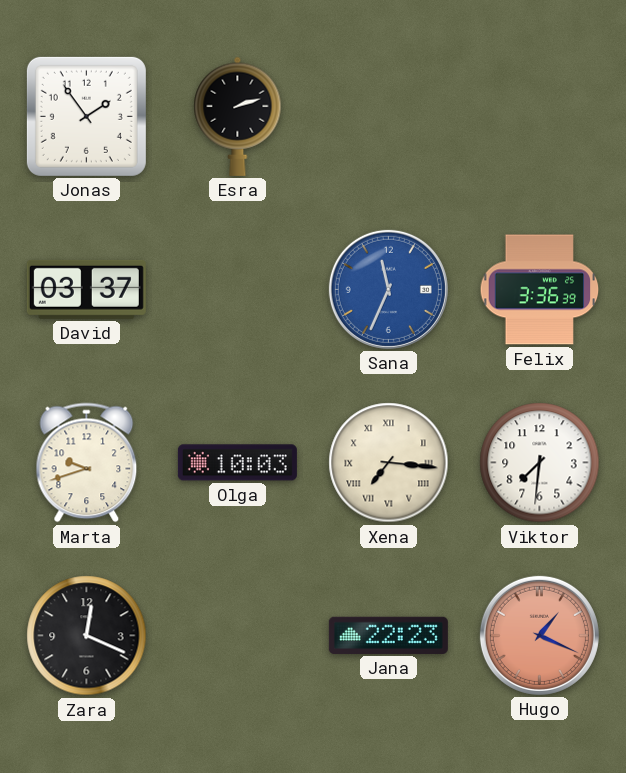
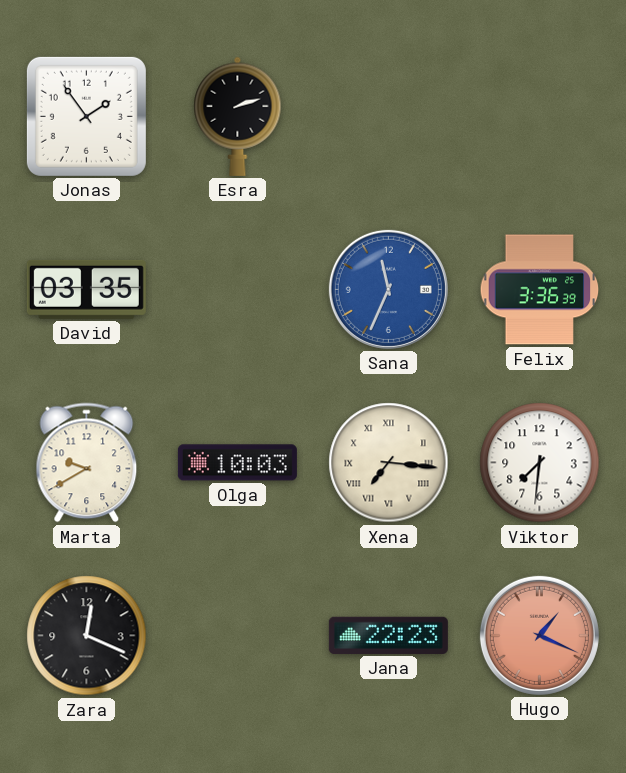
David: 03:37 -> 03:35
Marta: 9:42 -> 9:40
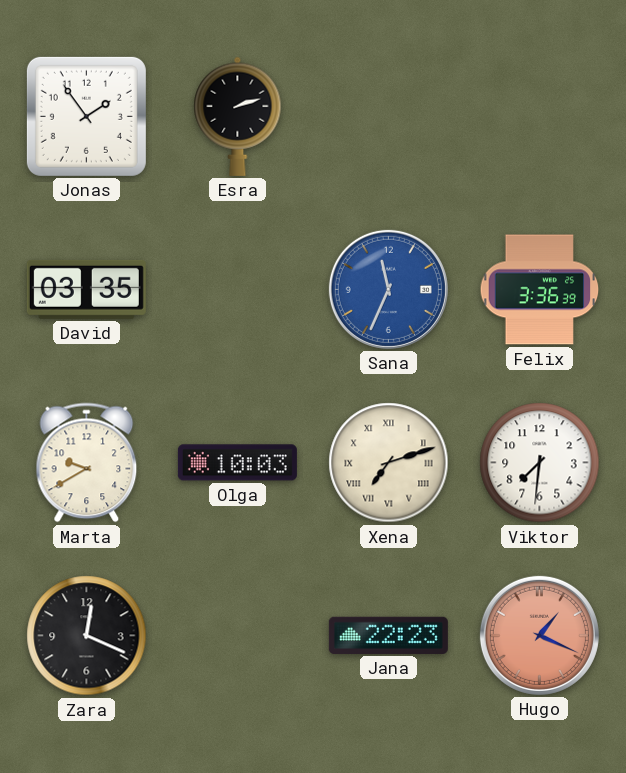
Xena: 7:16 -> 7:12
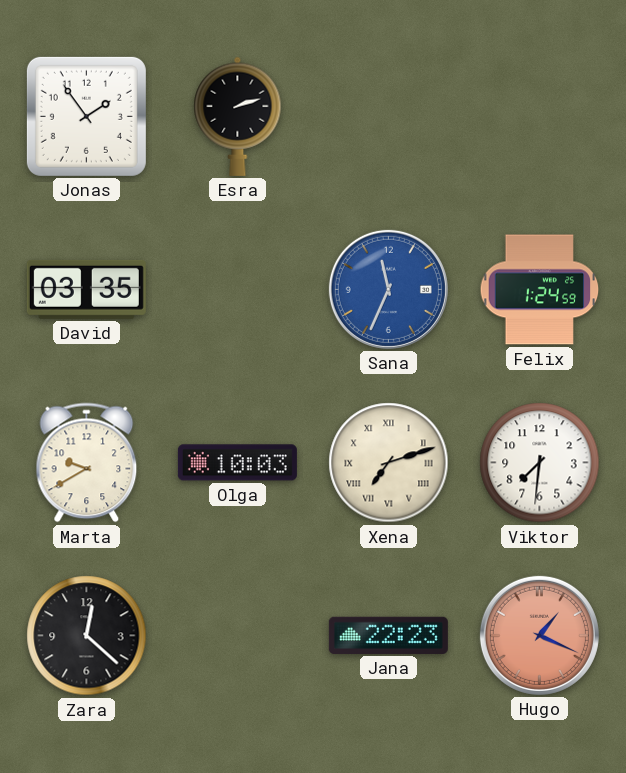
Felix: 3:36 -> 1:24
Zara: 12:19 -> 12:22
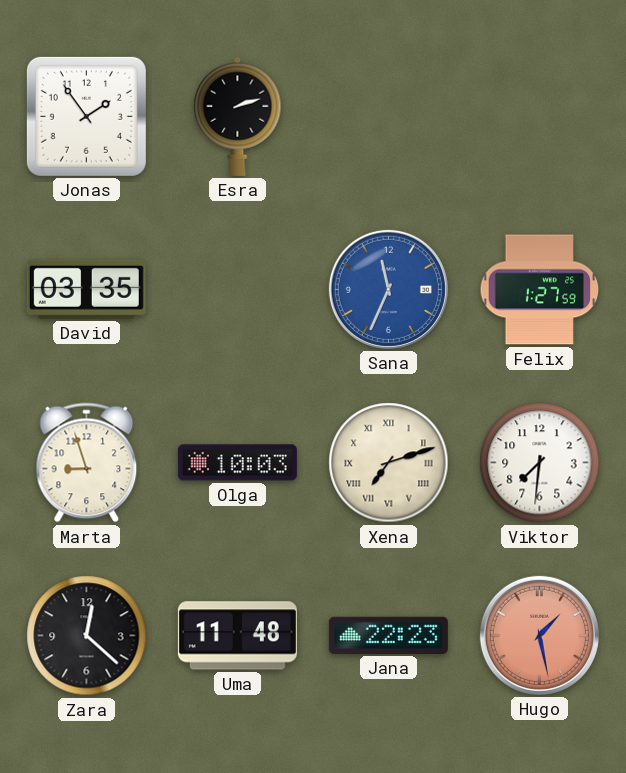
Felix: 1:24 -> 1:27
Marta: 9:40 -> 8:57
Uma: none -> 11:48
Hugo: 1:19 -> 1:28
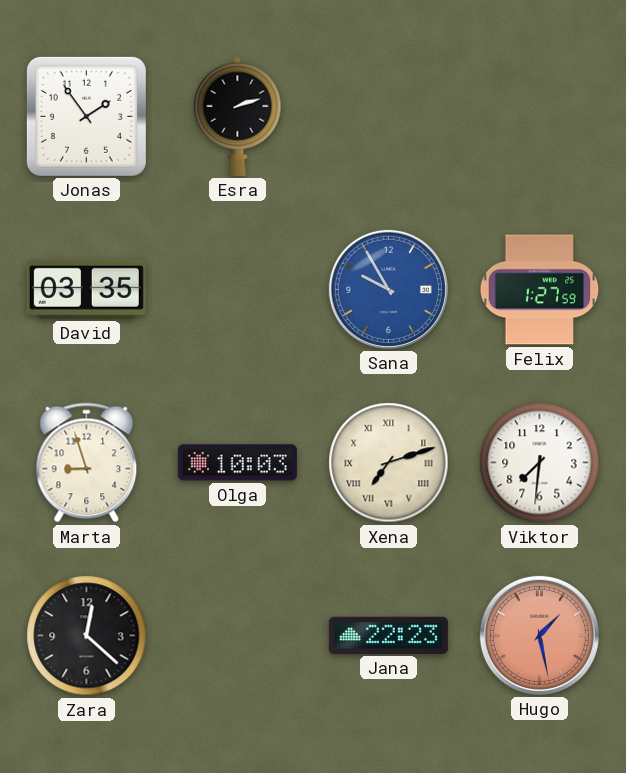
Sana: 11:34 -> 9:55
Uma: 11:48 -> none
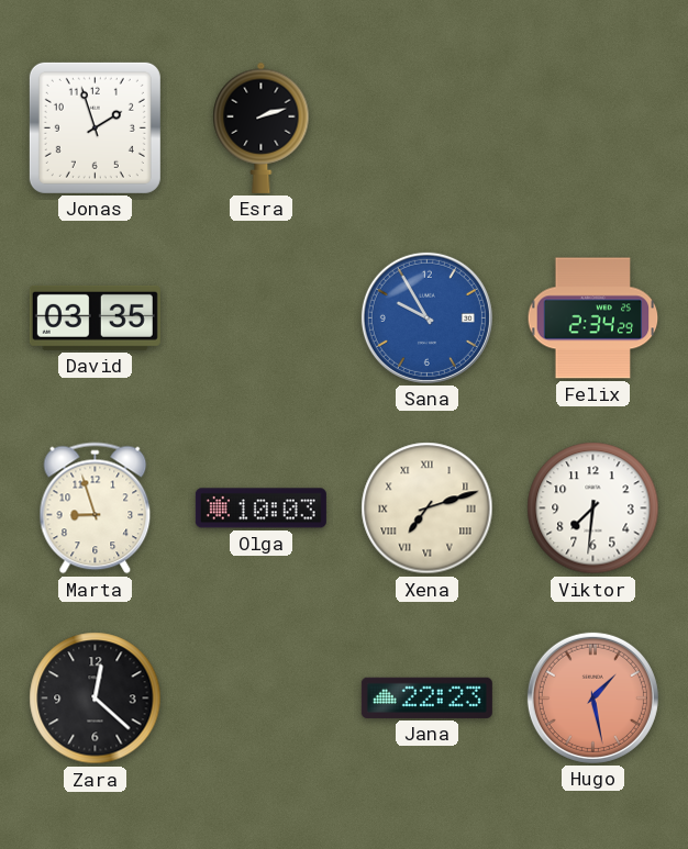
Jonas: 1:54 -> 1:57
Felix: 1:27 -> 2:34
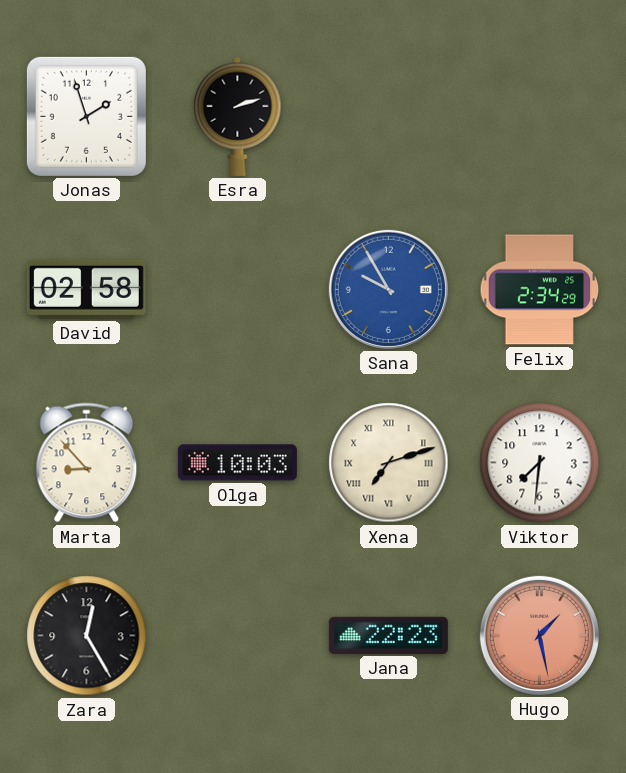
David: 03:35 -> 02:58
Marta: 8:57 -> 8:53
Zara: 12:22 -> 12:25
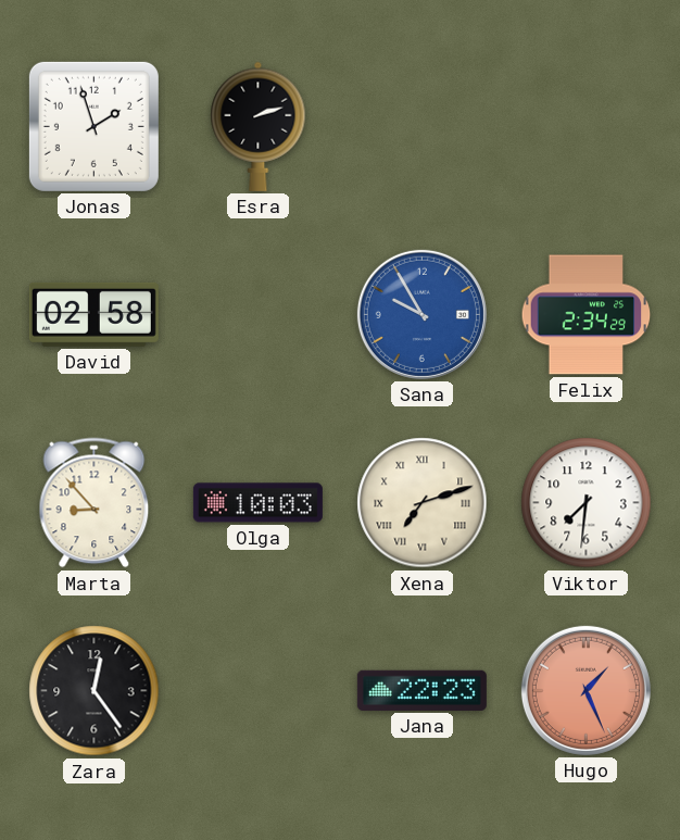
Zara: 12:25 -> 12:24
Hugo: 1:28 -> 1:26
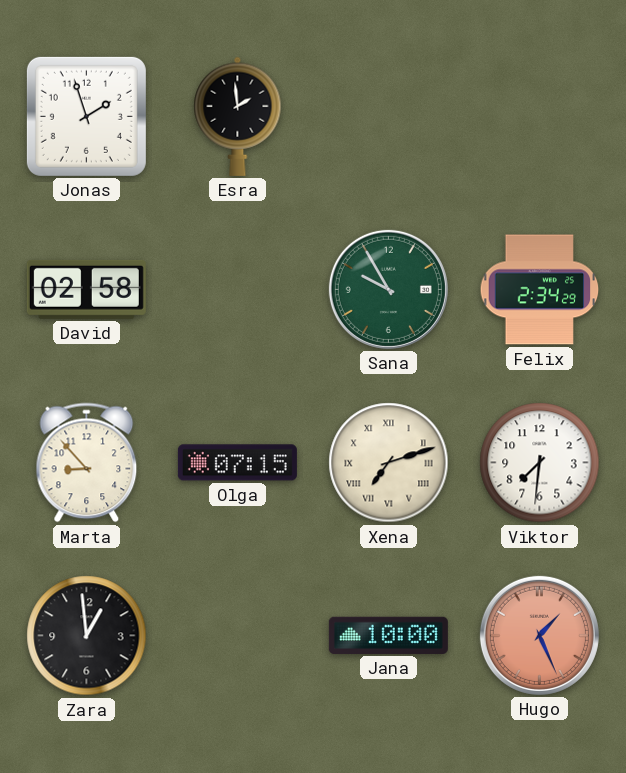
Esra: 2:12 -> 1:59
Sana dial: blue -> green
Olga: 10:03 -> 07:15
Zara: 12:24 -> 12:59
Jana: 22:23 -> 10:00
